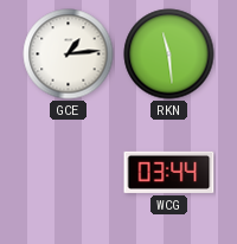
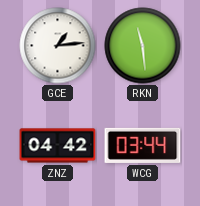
ZNZ: none -> 04:42
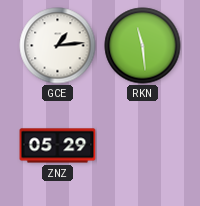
ZNZ: 04:42 -> 05:29
WCG: 03:44 -> none
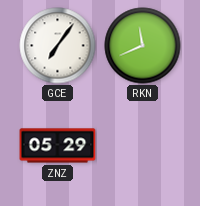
GCE: 1:14 -> 7:06
RKN: 11:29 -> 11:41
